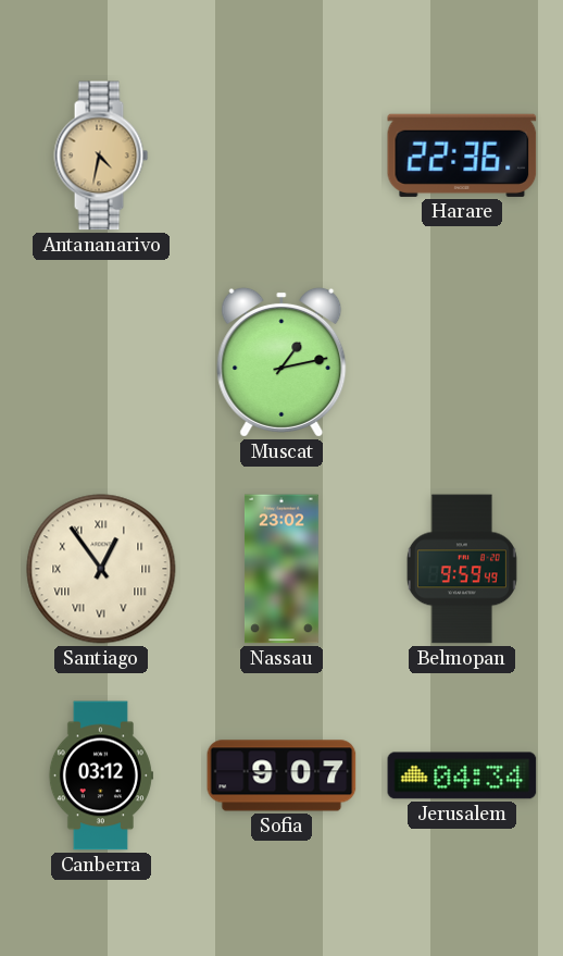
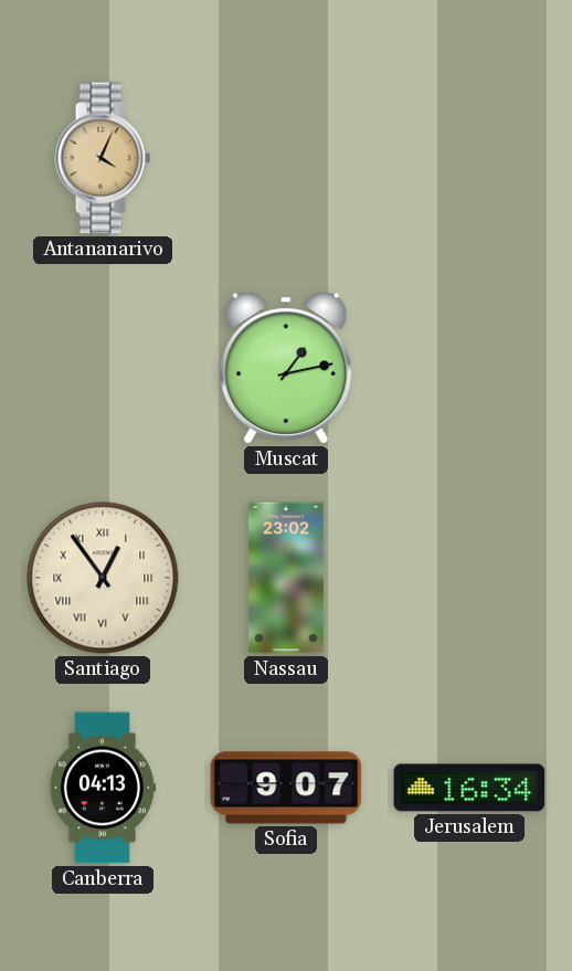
Antananarivo: 4:32 -> 4:04
Harare: 22:36 -> none
Belmopan: 9:59 -> none
Canberra: 03:12 -> 04:13
Jerusalem: 04:34 -> 16:34
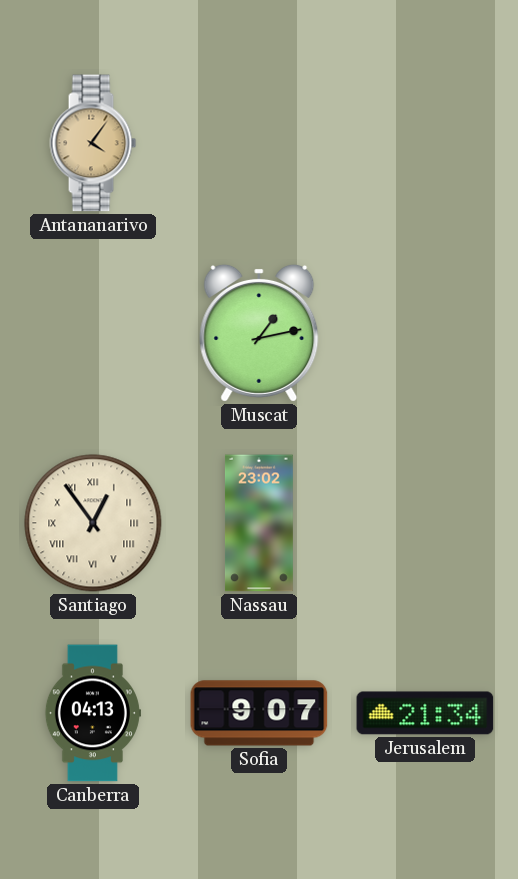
Antananarivo: 4:04 -> 4:06
Jerusalem: 16:34 -> 21:34
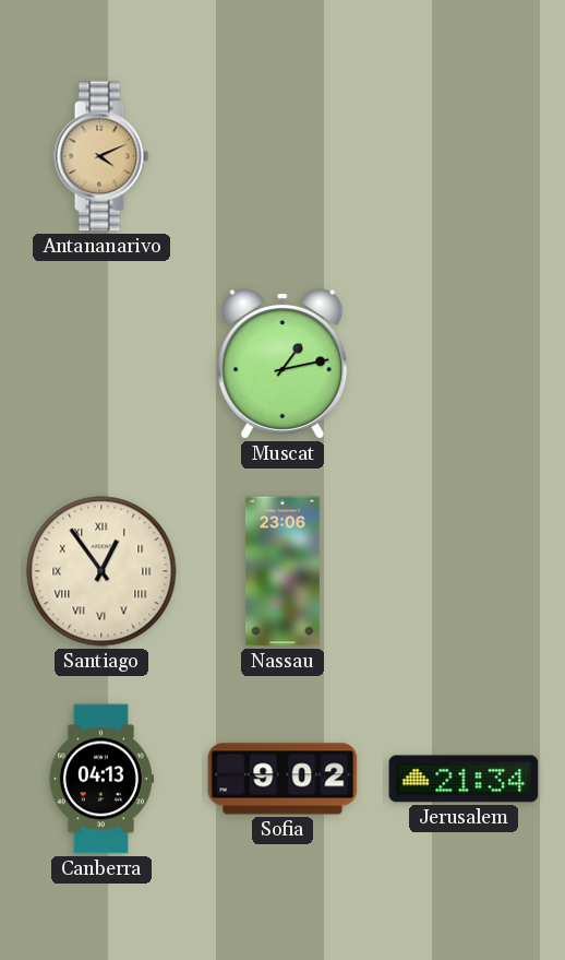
Antananarivo: 4:06 -> 4:11
Nassau: 23:02 -> 23:06
Sofia: 9:07 -> 9:02
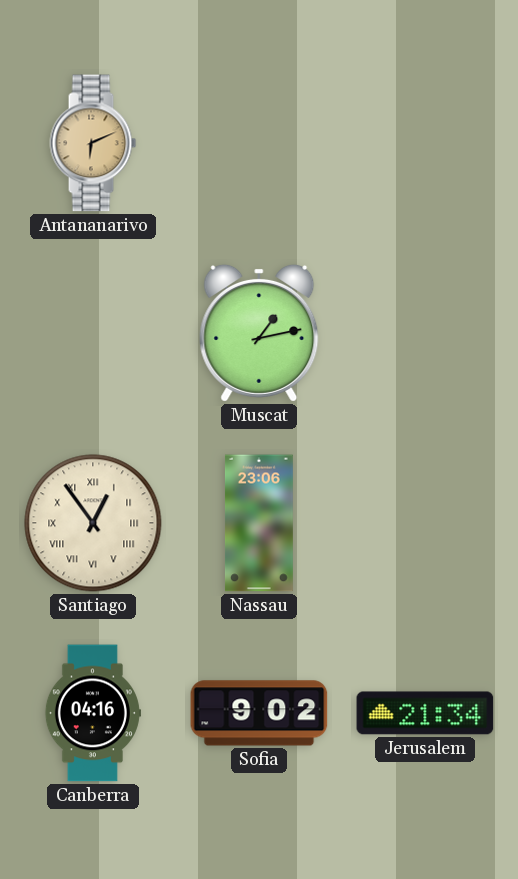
Antananarivo: 4:11 -> 6:11
Canberra: 04:13 -> 04:16
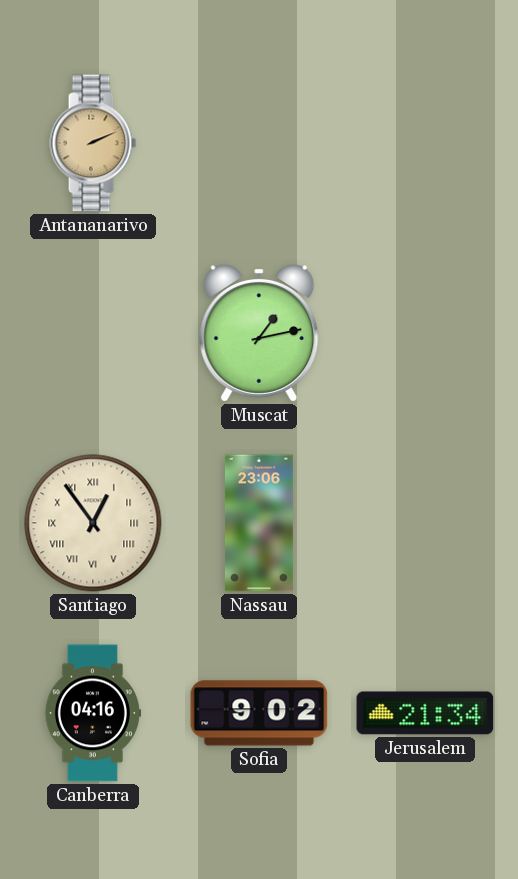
Antananarivo: 6:11 -> 2:11
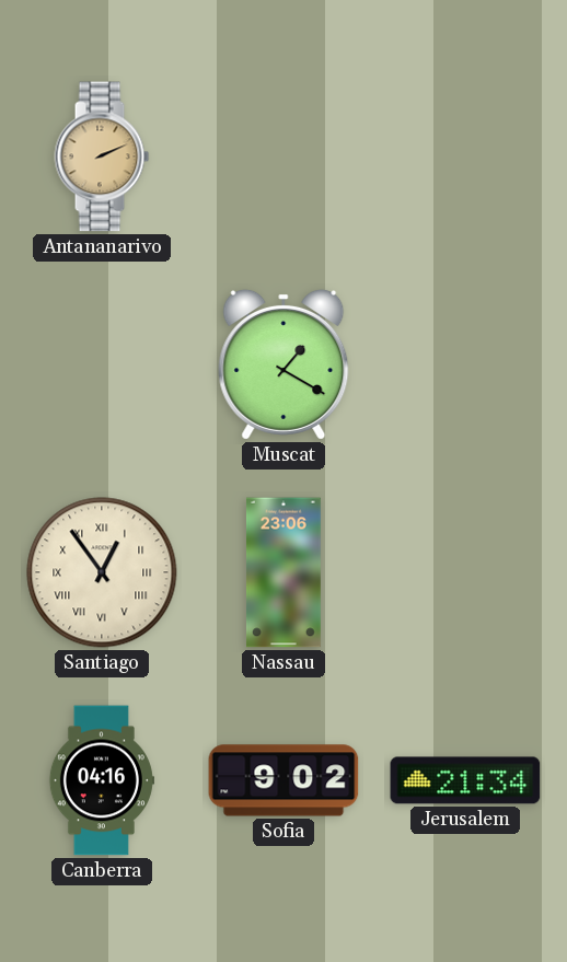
Muscat: 1:13 -> 1:20
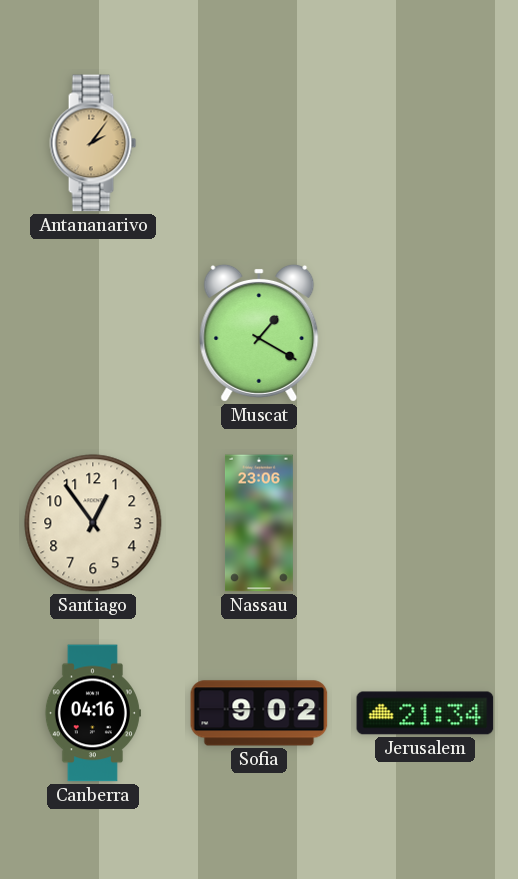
Antananarivo: 2:11 -> 2:06
Santiago numerals: Roman -> Arabic
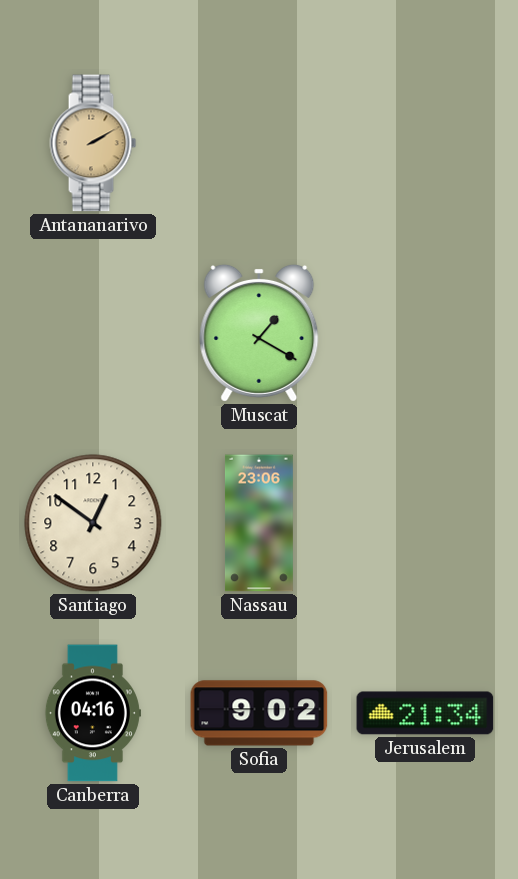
Antananarivo: 2:06 -> 2:10
Santiago: 12:54 -> 12:51
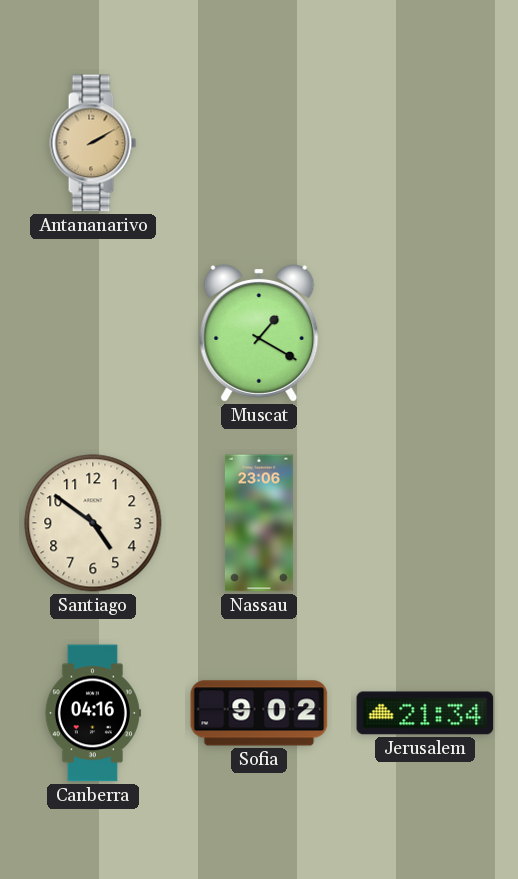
Santiago: 12:51 -> 4:51
